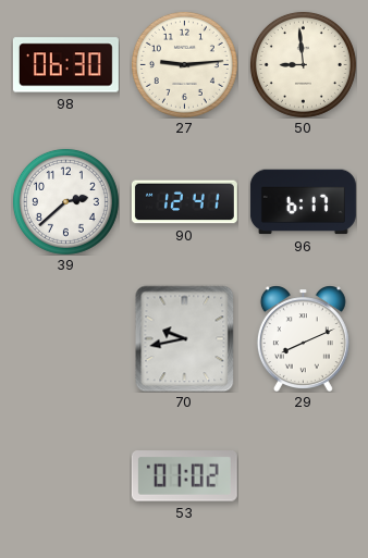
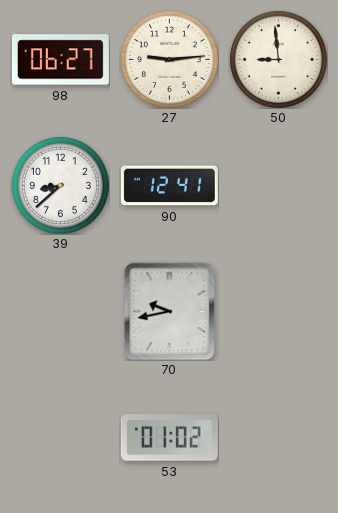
98: 06:30 -> 06:27
39: 2:38 -> 8:38
96: 6:17 -> none
29: 8:11 -> none
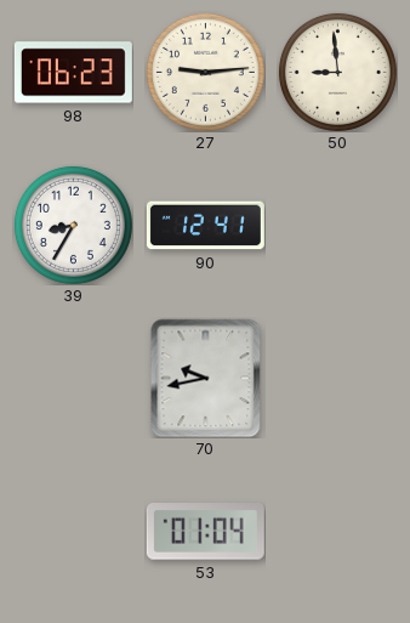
98: 06:27 -> 06:23
39: 8:38 -> 8:35
53: 01:02 -> 01:04
